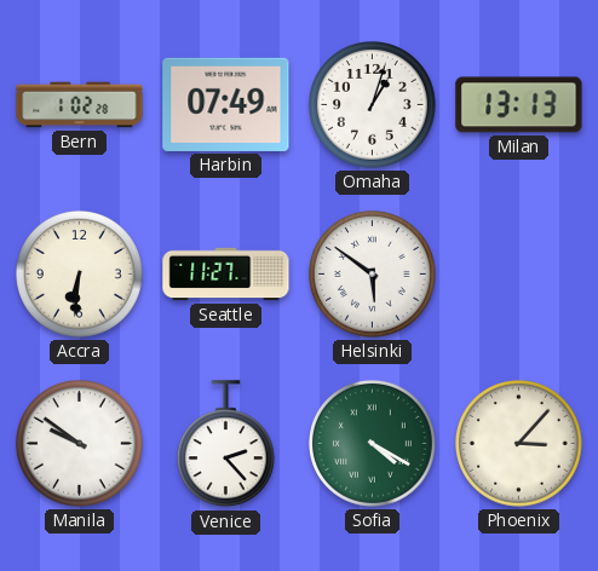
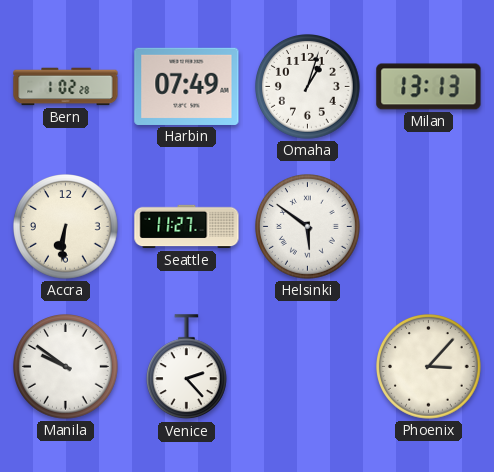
Sofia: 4:20 -> none
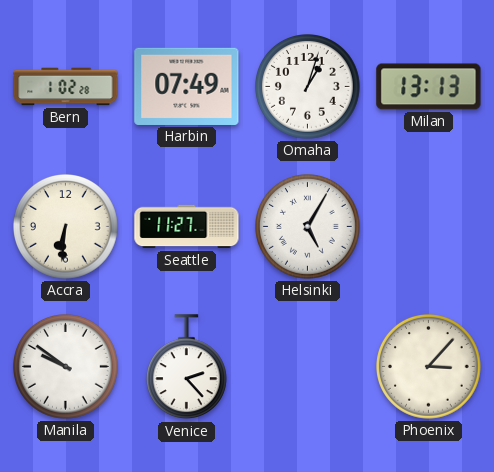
Helsinki: 5:51 -> 5:05
